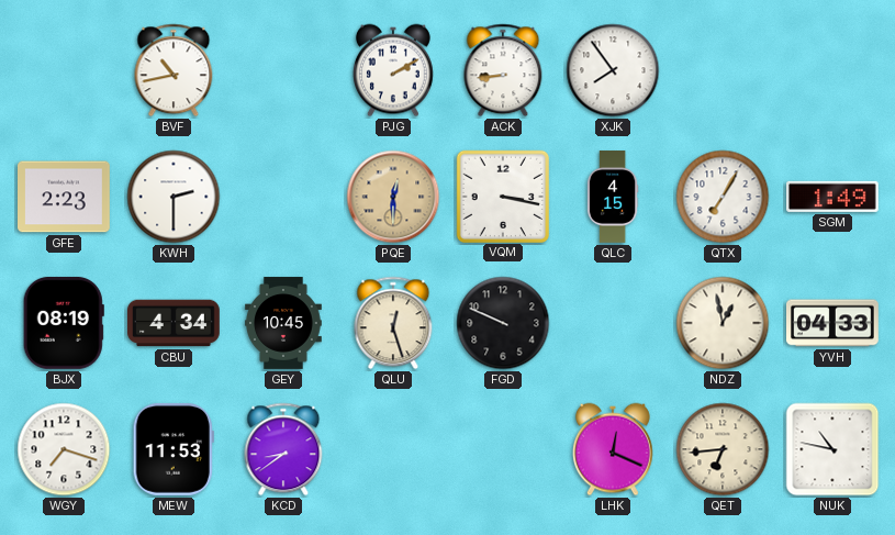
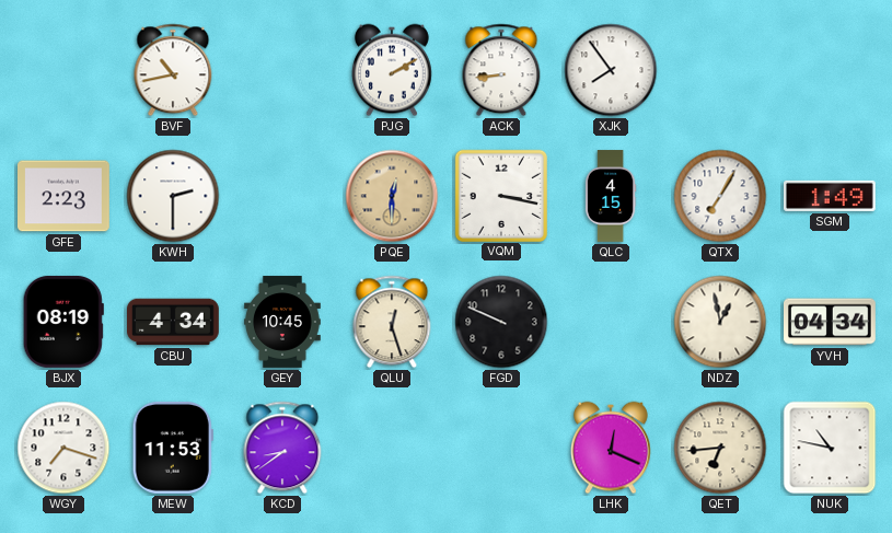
YVH: 04:33 -> 04:34
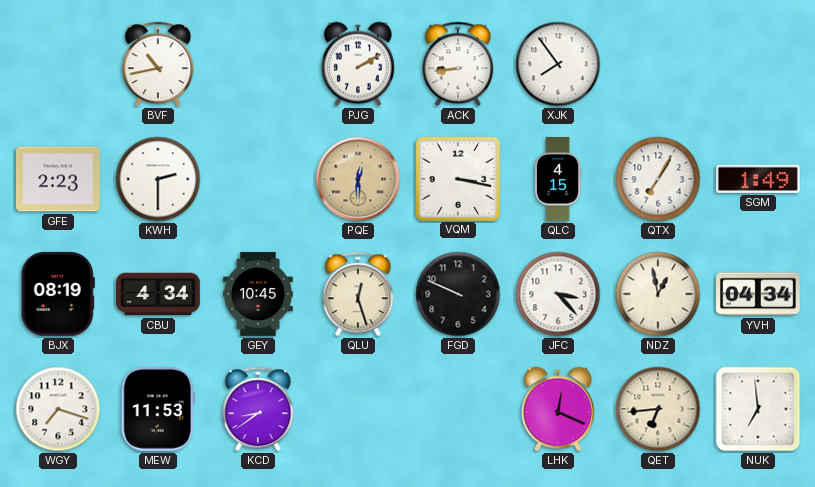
JFC: none -> 3:23
NUK: 10:47 -> 6:59
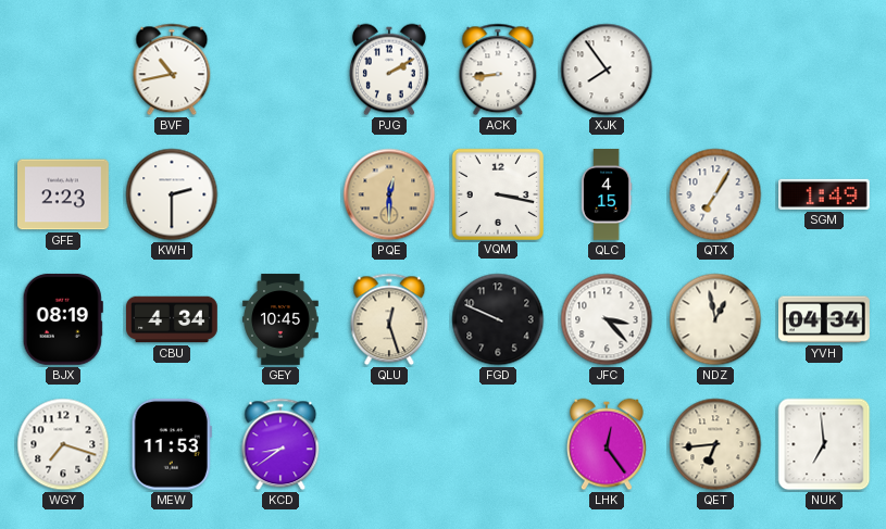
LHK: 12:19 -> 12:24
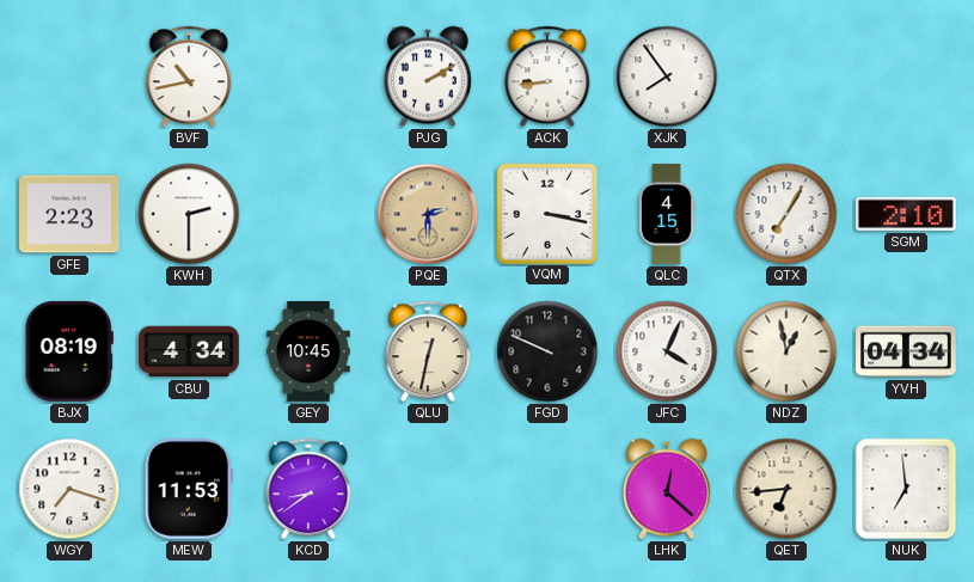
PQE: 12:30 -> 2:30
SGM: 1:49 -> 2:10
QLU: 12:27 -> 12:32
JFC: 3:23 -> 4:04
LHK: 12:24 -> 12:22
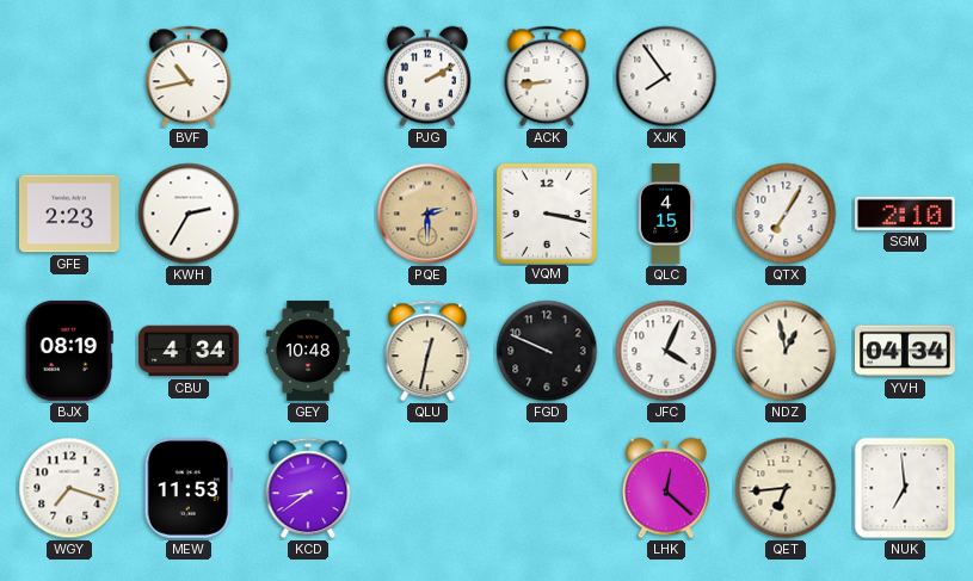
KWH: 2:30 -> 2:35
GEY: 10:45 -> 10:48
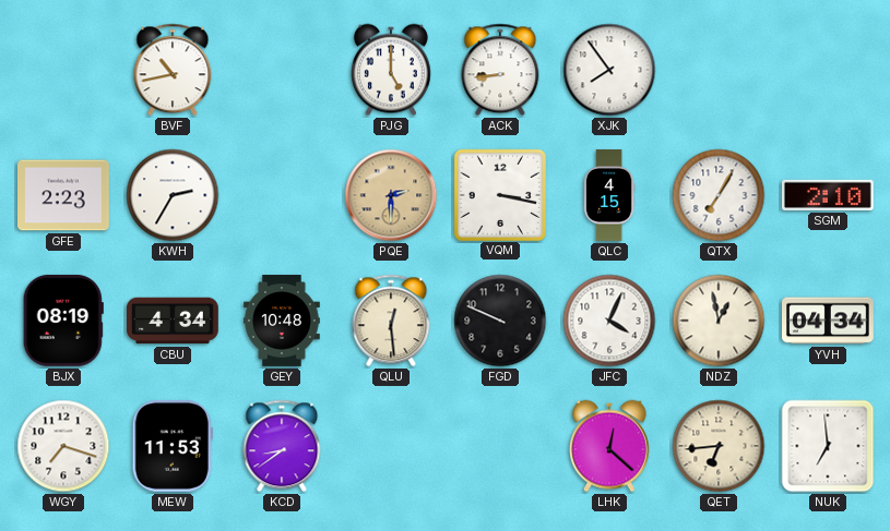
PJG: 2:10 -> 5:00
QLU: 12:32 -> 12:29
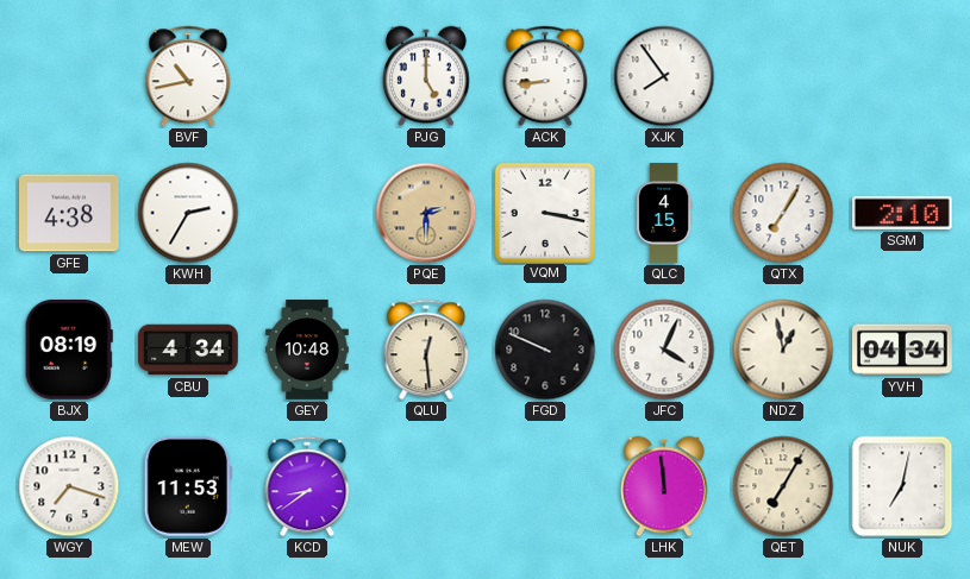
GFE: 2:23 -> 4:38
LHK: 12:22 -> 11:59
QET: 6:44 -> 7:05
NUK: 6:59 -> 7:02
